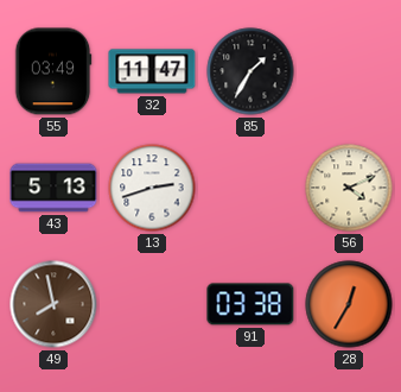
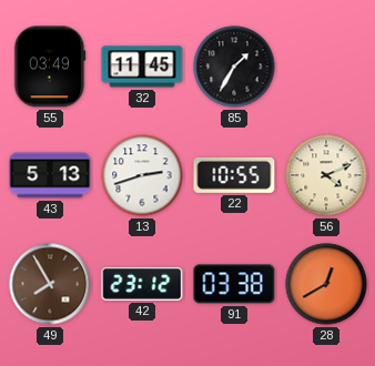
32: 11:47 -> 11:45
22: none -> 10:55
49: 7:58 -> 7:55
42: none -> 23:12
28: 12:35 -> 12:40
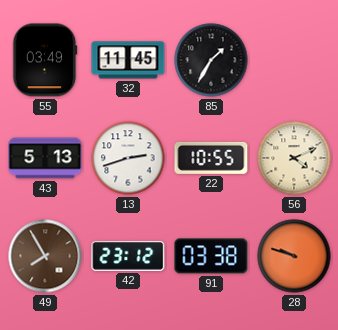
28: 12:40 -> 9:48
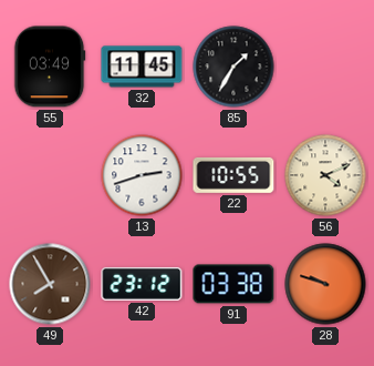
43: 5:13 -> none
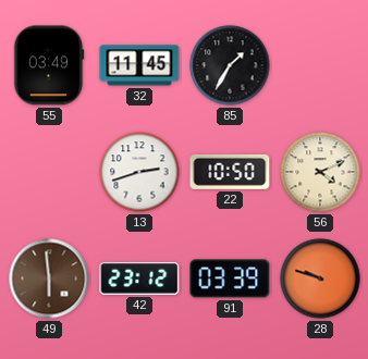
22: 10:55 -> 10:50
49: 7:55 -> 5:59
91: 03:38 -> 03:39
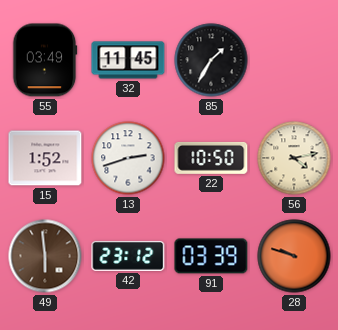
15: none -> 1:52
56: 4:11 -> 4:13
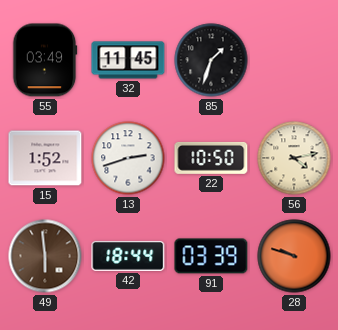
85: 1:35 -> 1:33
42: 23:12 -> 18:44
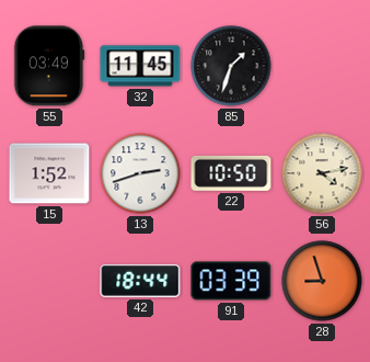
49: 5:59 -> none
28: 9:48 -> 8:57
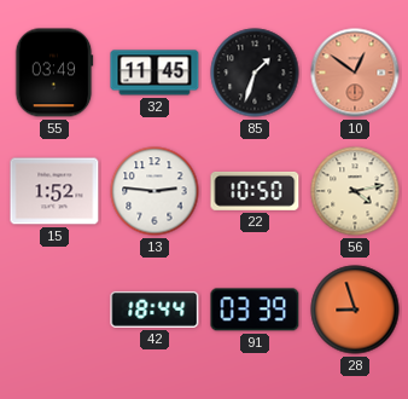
10: none -> 12:51
13: 2:42 -> 2:46
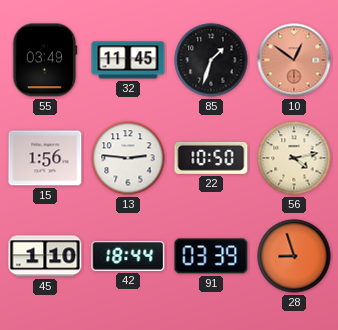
15: 1:52 -> 1:56
45: none -> 1:10
